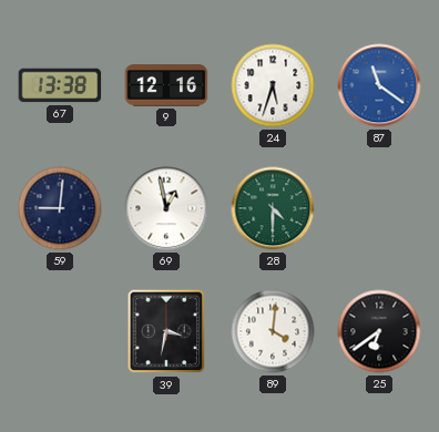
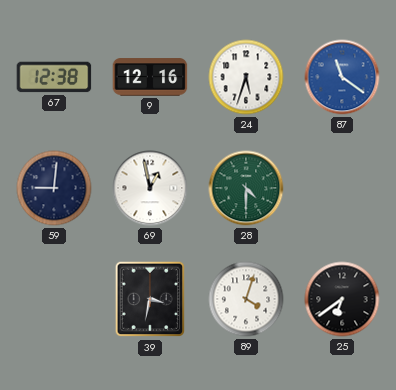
67: 13:38 -> 12:38
89: 4:01 -> 4:03
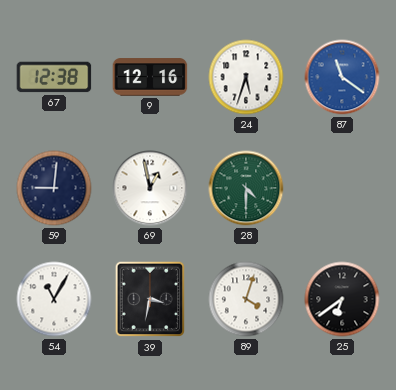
54: none -> 11:05
